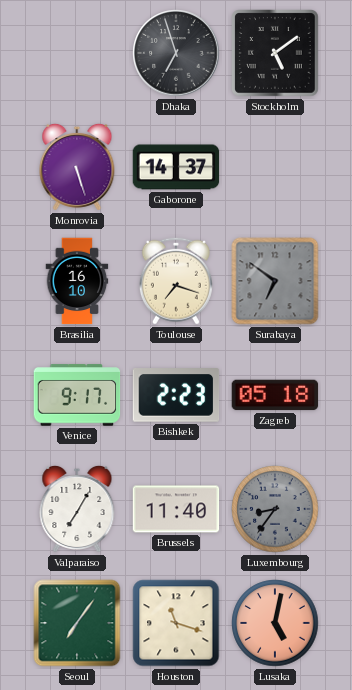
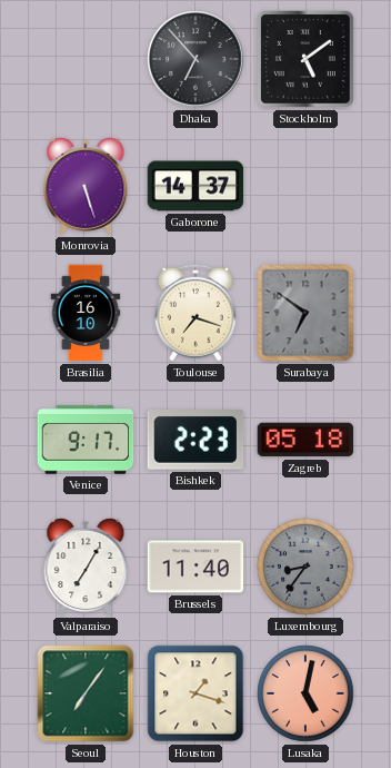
Dhaka: 6:57 -> 6:53
Houston: 11:18 -> 1:18
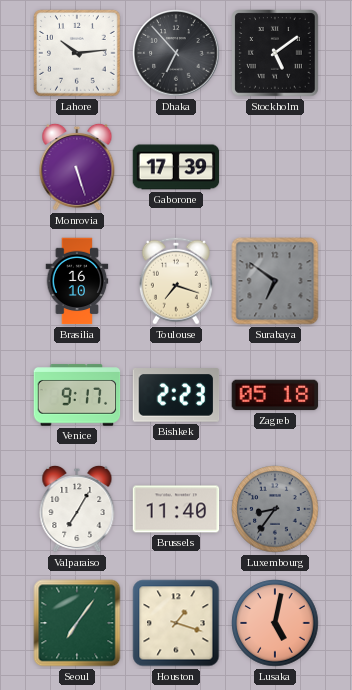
Lahore: none -> 10:14
Gaborone: 14:37 -> 17:39
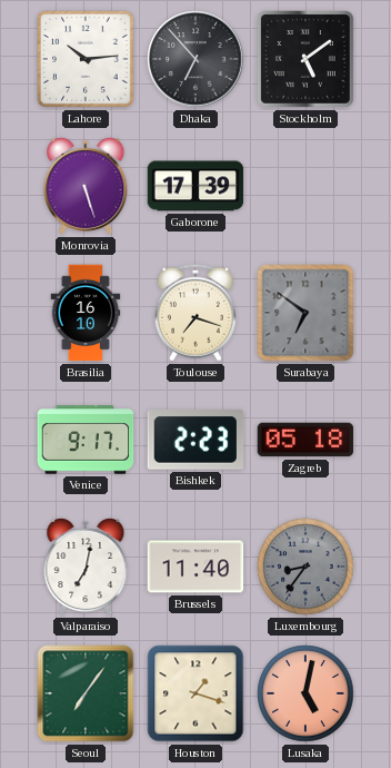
Valparaiso: 7:05 -> 7:02
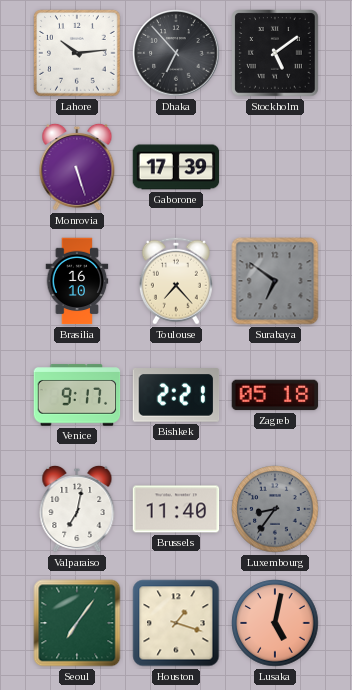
Toulouse: 7:18 -> 7:23
Bishkek: 2:23 -> 2:21
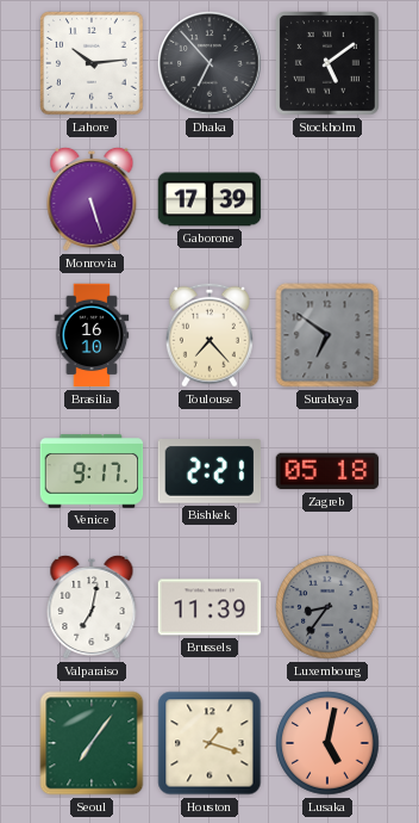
Brussels: 11:40 -> 11:39
